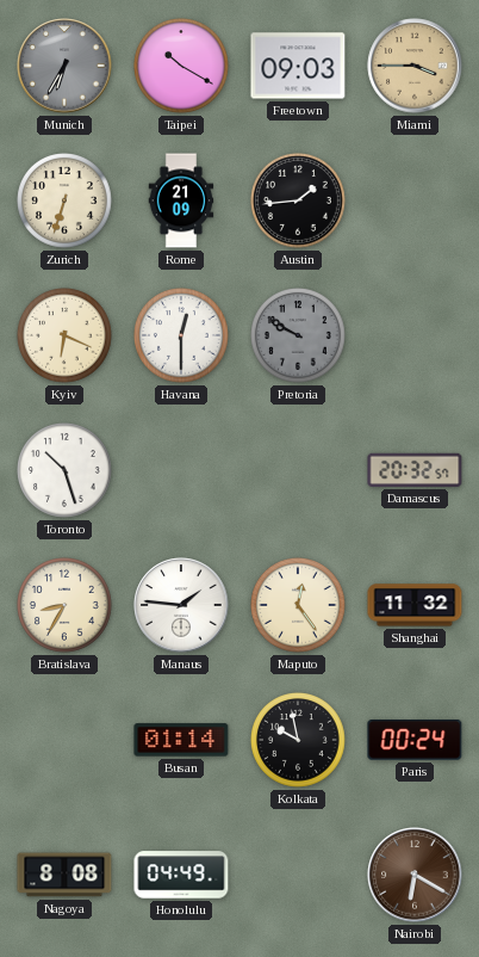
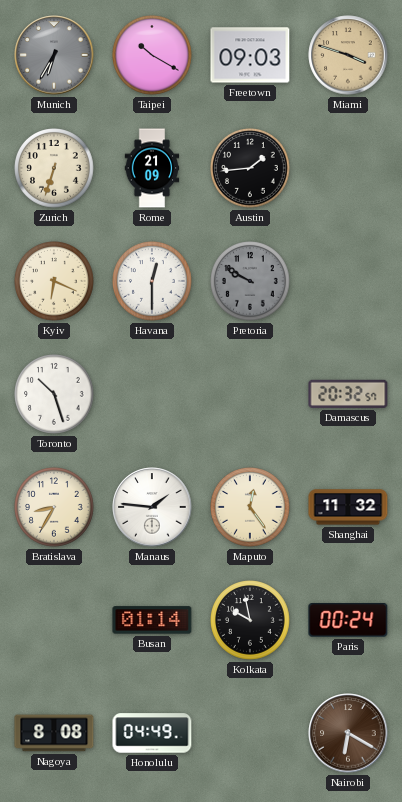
Miami: 3:45 -> 3:48
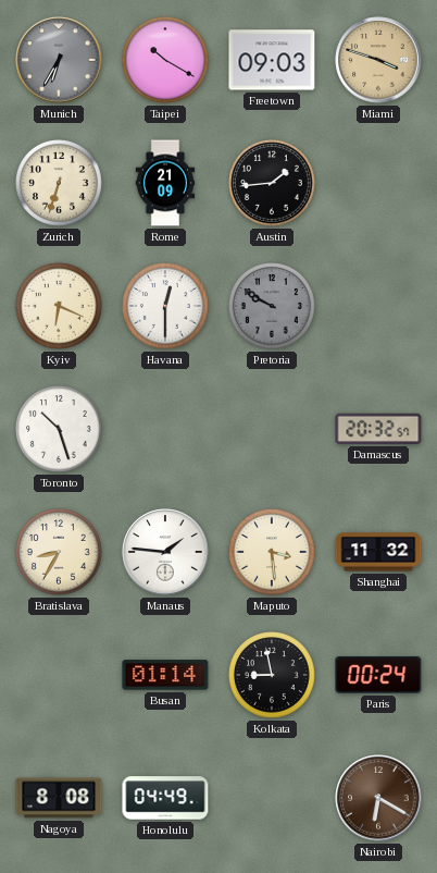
Maputo: 12:24 -> 3:29
Kolkata: 9:58 -> 8:58
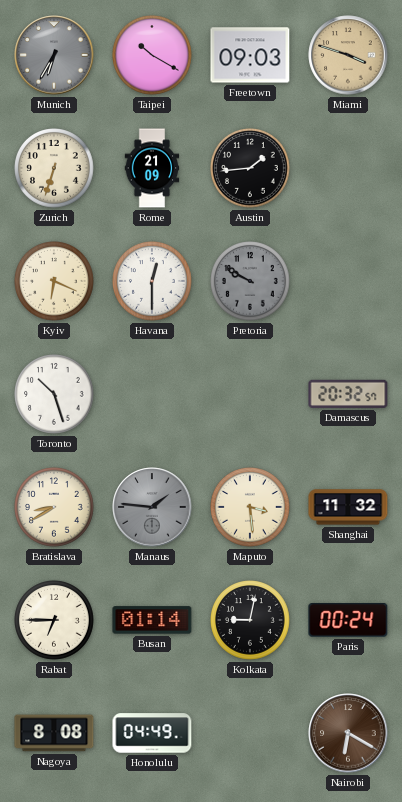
Bratislava: 8:35 -> 8:40
Manaus dial: white -> grey
Rabat: none -> 6:45
Kolkata: 8:58 -> 9:02
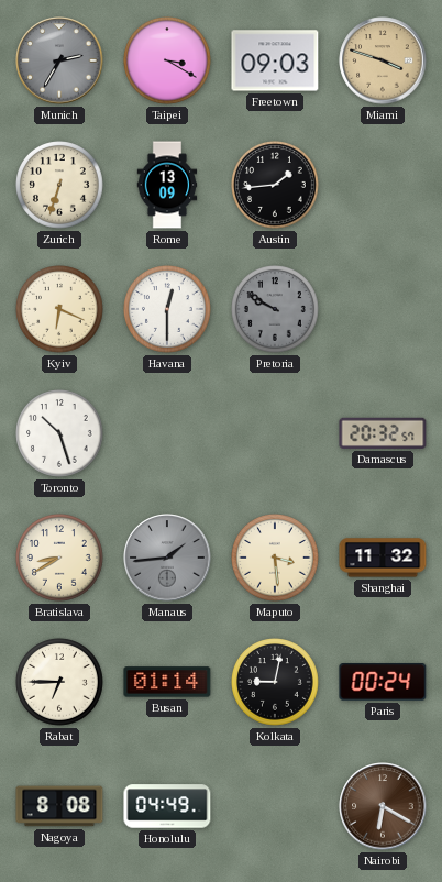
Munich: 6:35 -> 2:35
Taipei: 10:20 -> 3:20
Rome: 21:09 -> 13:09
Manaus: 1:46 -> 1:44
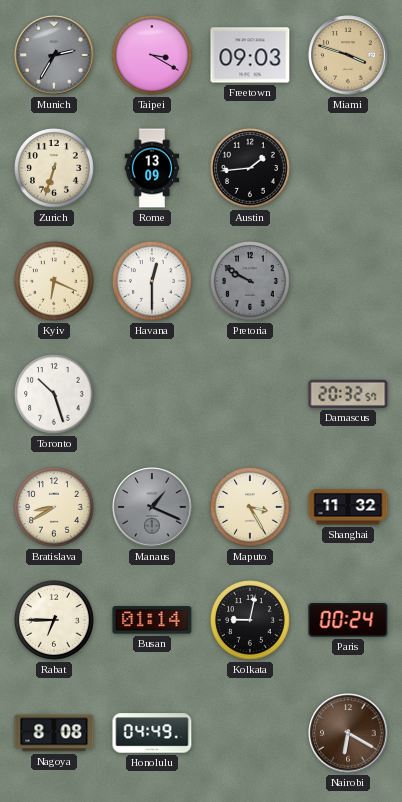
Manaus: 1:44 -> 1:19
Maputo: 3:29 -> 3:25
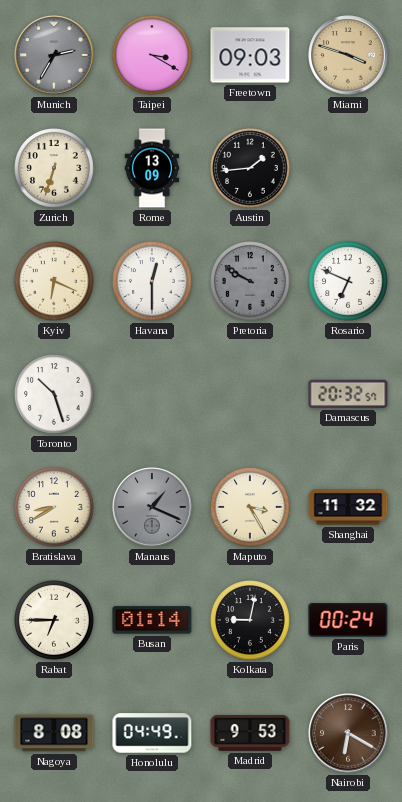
Rosario: none -> 6:49
Madrid: none -> 9:53
